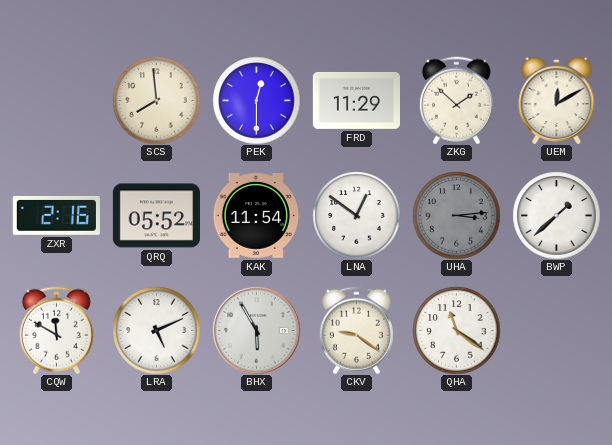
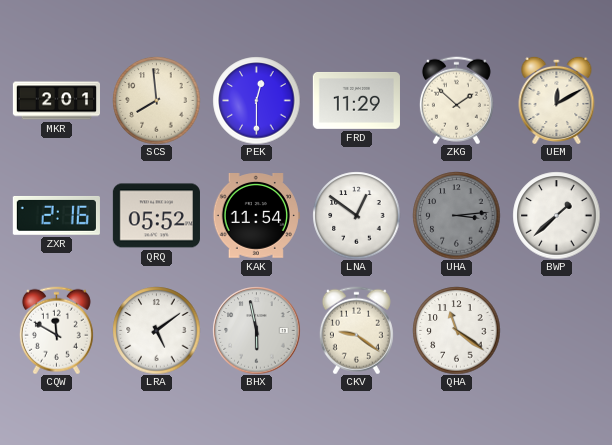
MKR: none -> 2:01
LRA: 5:11 -> 5:09
BHX: 5:55 -> 5:58
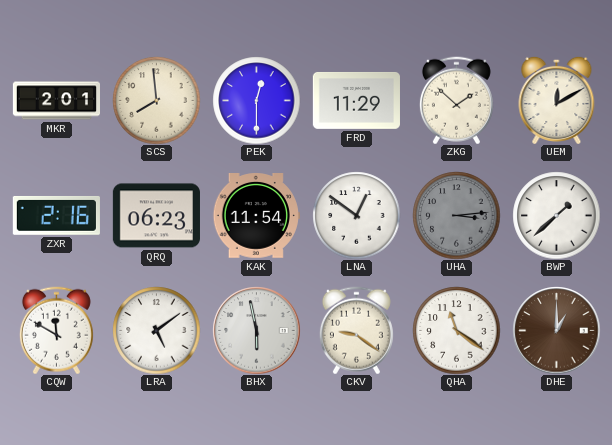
QRQ: 05:52 -> 06:23
DHE: none -> 1:00
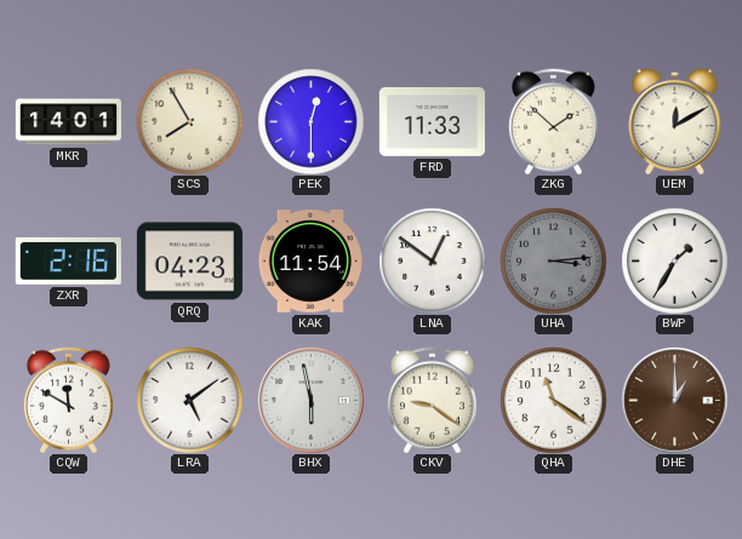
MKR: 2:01 -> 14:01
SCS: 7:59 -> 7:55
FRD: 11:29 -> 11:33
QRQ: 06:23 -> 04:23
BWP: 1:38 -> 1:35
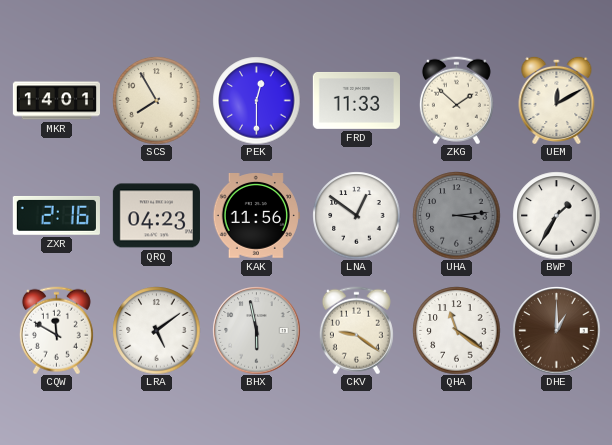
KAK: 11:54 -> 11:56
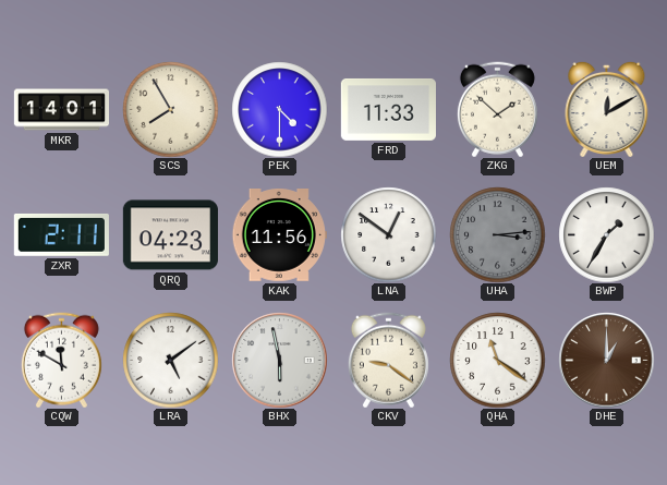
PEK: 12:30 -> 4:30
ZXR: 2:16 -> 2:11
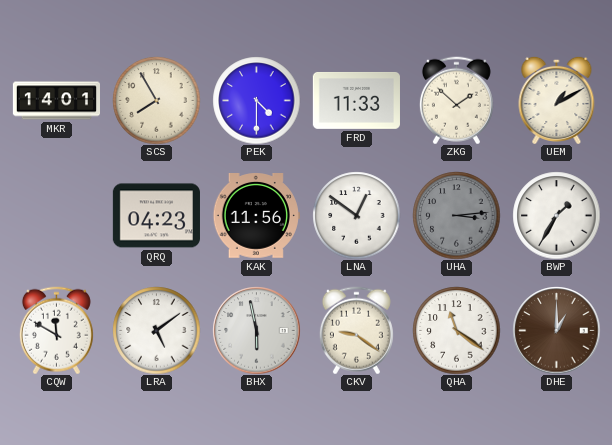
UEM: 12:10 -> 1:10
ZXR: 2:11 -> none
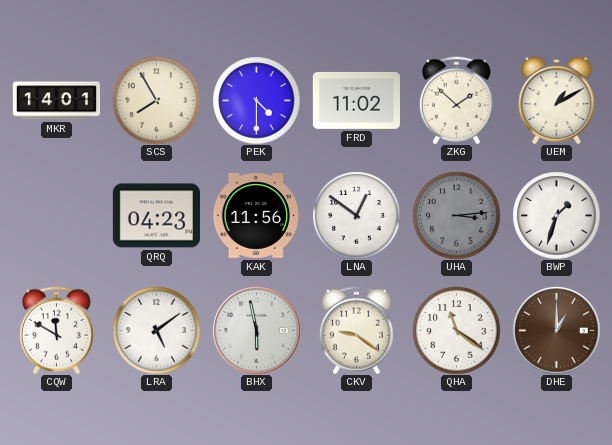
FRD: 11:33 -> 11:02
BWP: 1:35 -> 1:33
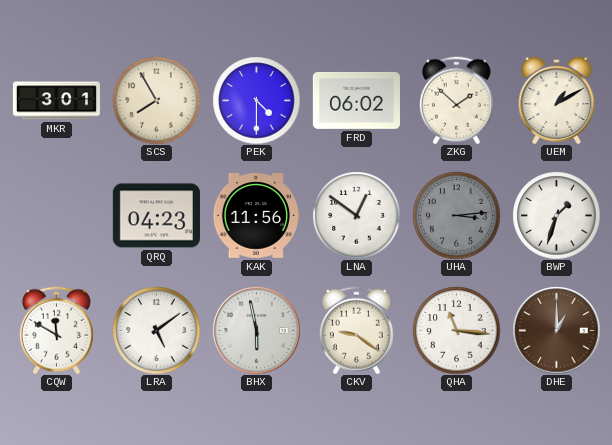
MKR: 14:01 -> 3:01
FRD: 11:02 -> 06:02
QHA: 11:21 -> 11:16
